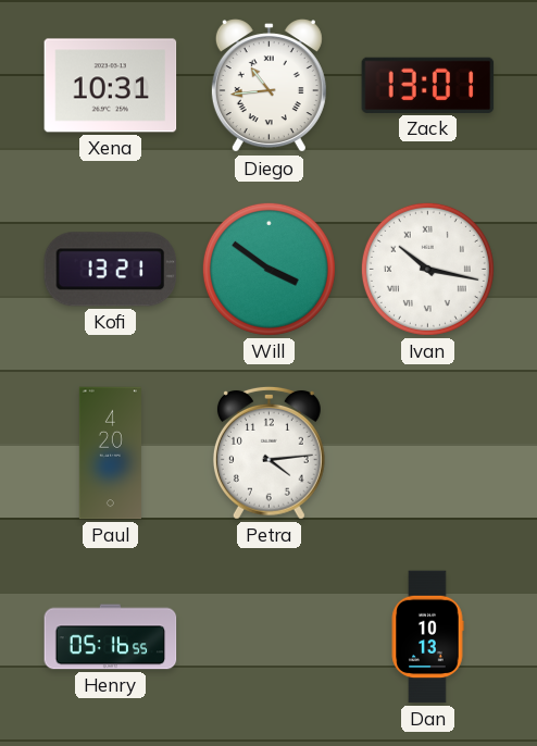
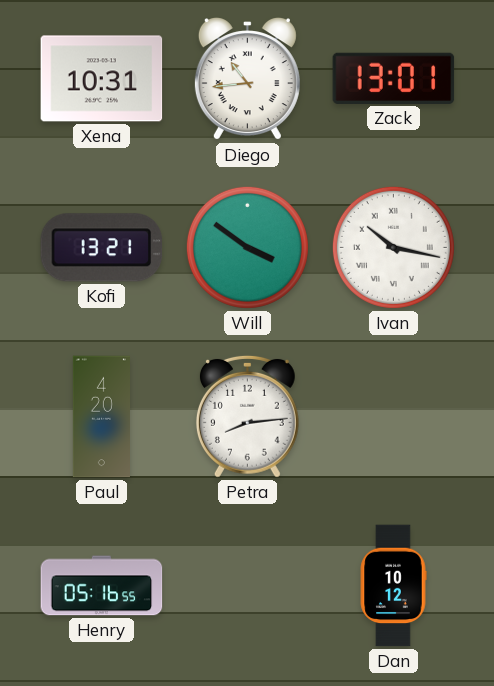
Petra: 4:14 -> 8:14
Dan: 10:13 -> 10:12
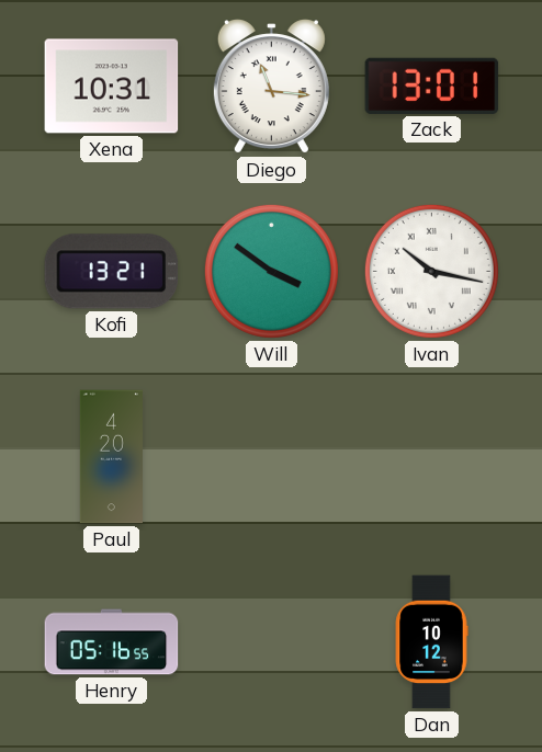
Diego: 10:44 -> 11:16
Petra: 8:14 -> none
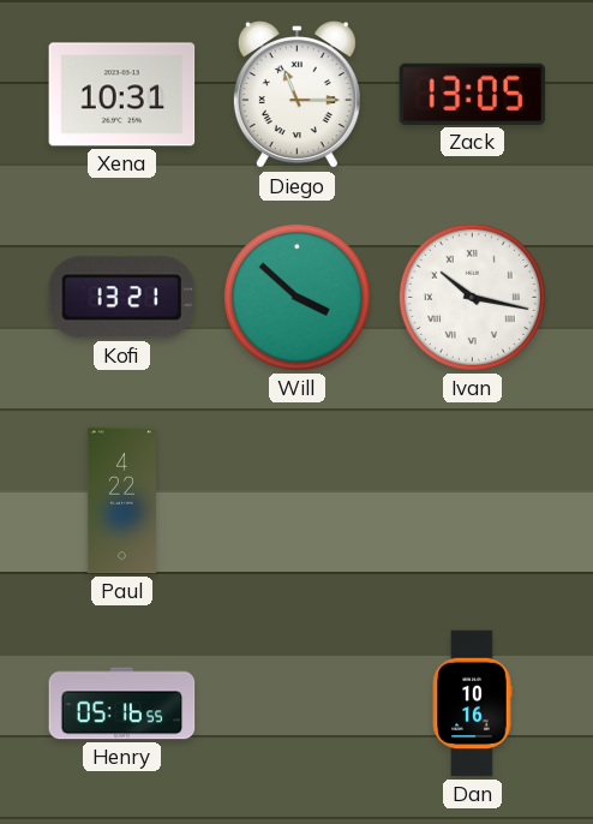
Diego: 11:16 -> 11:15
Zack: 13:01 -> 13:05
Will: 3:51 -> 3:52
Paul: 4:20 -> 4:22
Dan: 10:12 -> 10:16
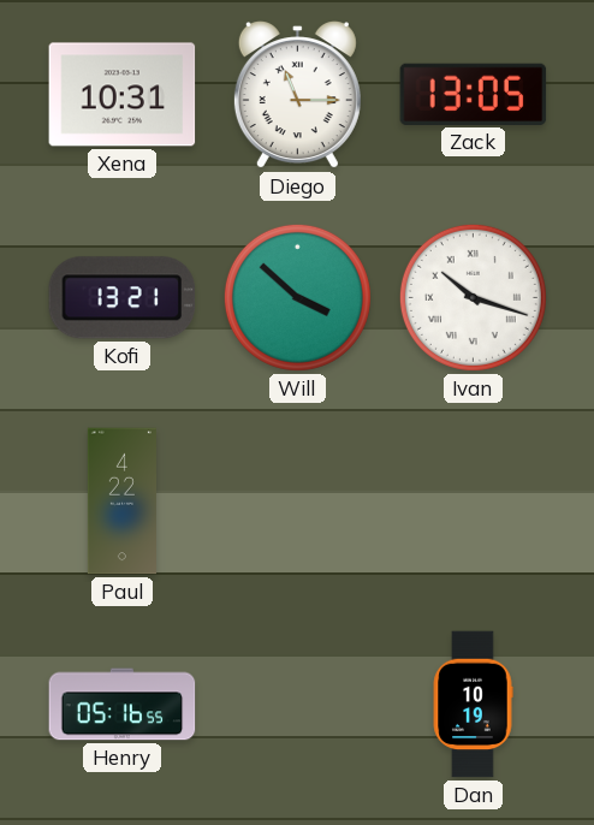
Ivan: 10:17 -> 10:18
Dan: 10:16 -> 10:19
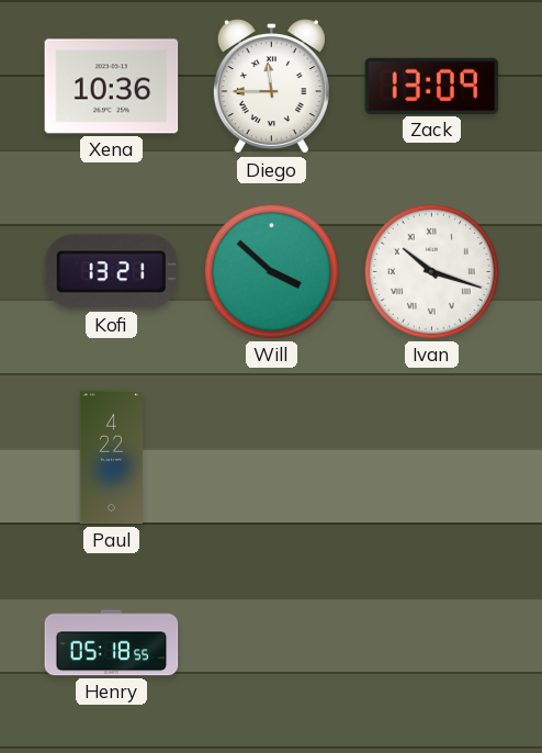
Xena: 10:31 -> 10:36
Diego: 11:15 -> 11:45
Zack: 13:05 -> 13:09
Henry: 05:16 -> 05:18
Dan: 10:19 -> none
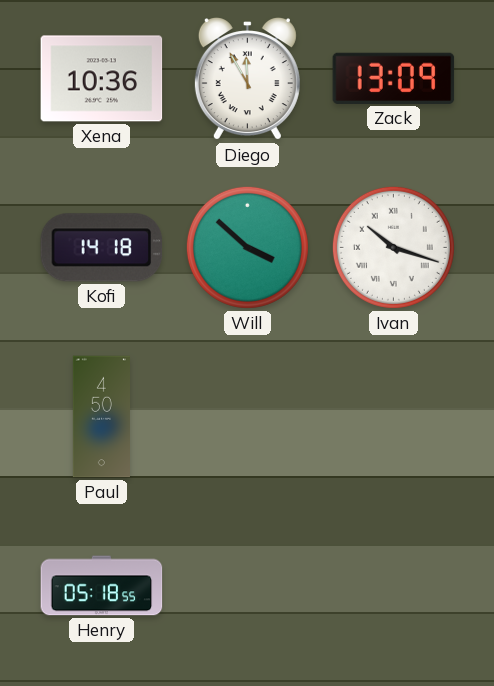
Diego: 11:45 -> 11:55
Kofi: 13:21 -> 14:18
Paul: 4:22 -> 4:50
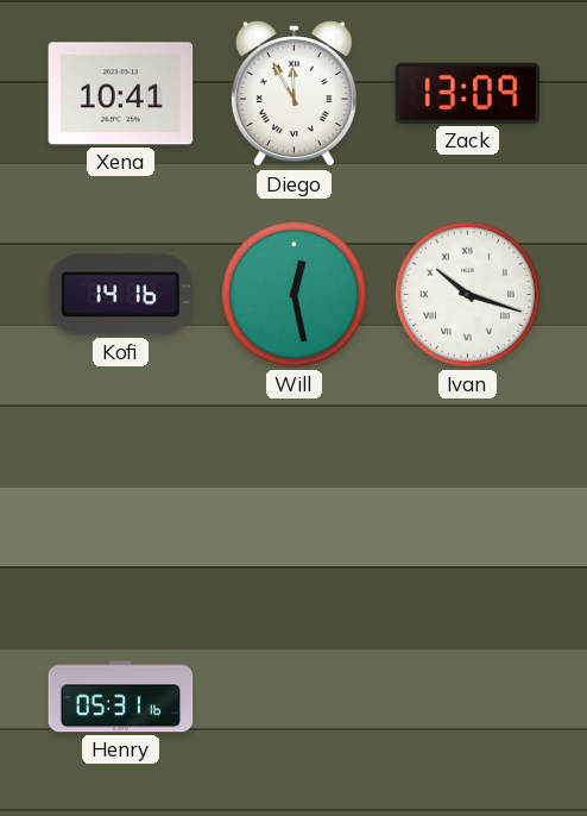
Xena: 10:36 -> 10:41
Kofi: 14:18 -> 14:16
Will: 3:52 -> 12:28
Paul: 4:50 -> none
Henry: 05:18 -> 05:31
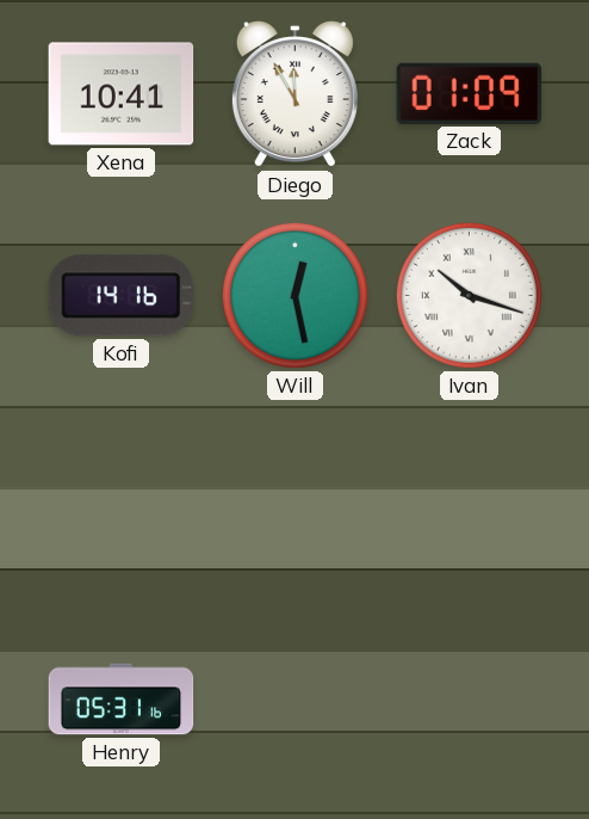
Zack: 13:09 -> 01:09
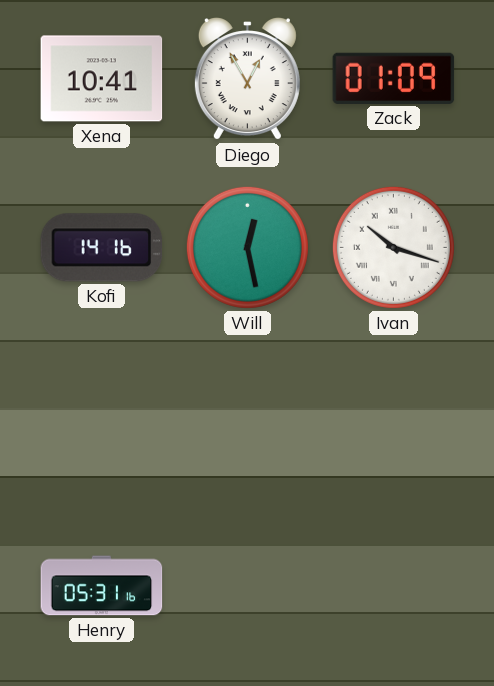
Diego: 11:55 -> 12:55
